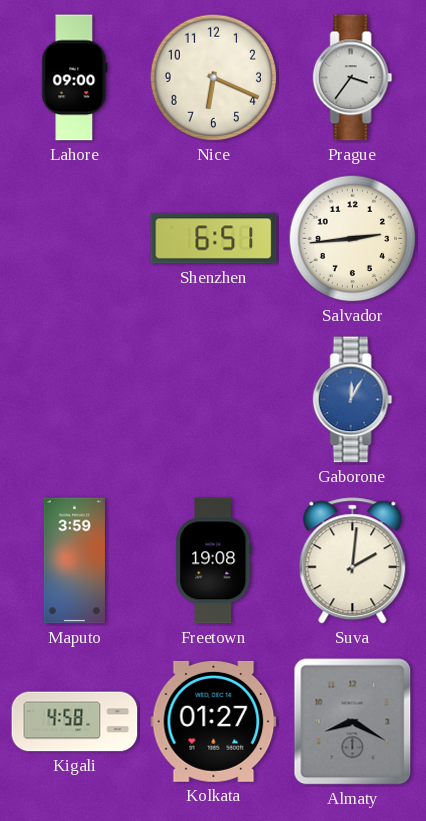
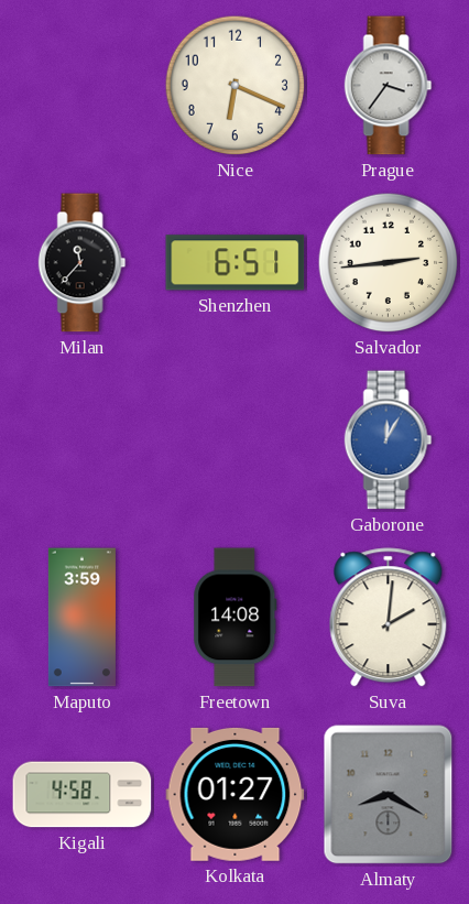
Lahore: 09:00 -> none
Milan: none -> 11:37
Freetown: 19:08 -> 14:08
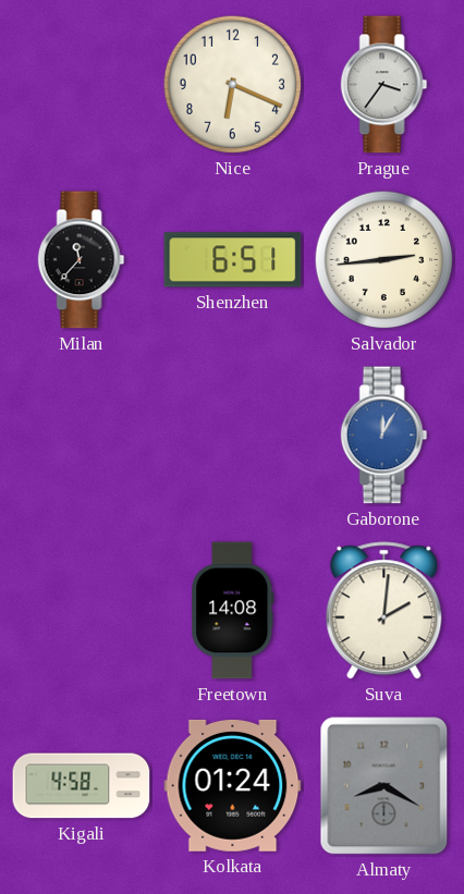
Maputo: 3:59 -> none
Kolkata: 01:27 -> 01:24
